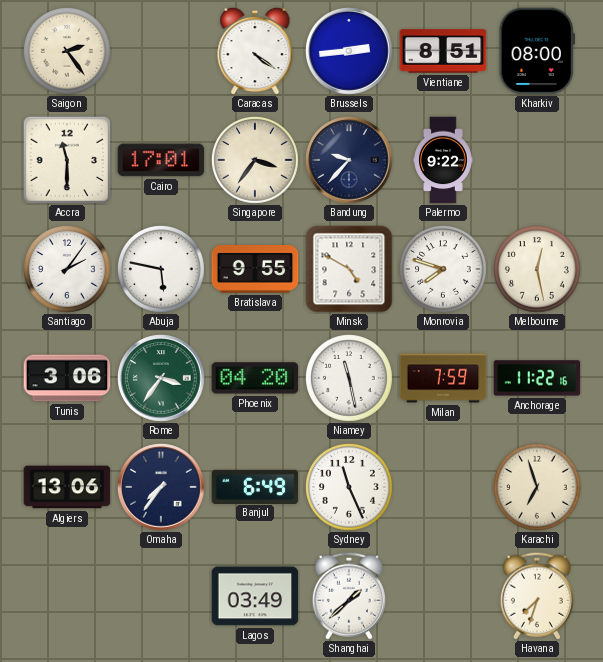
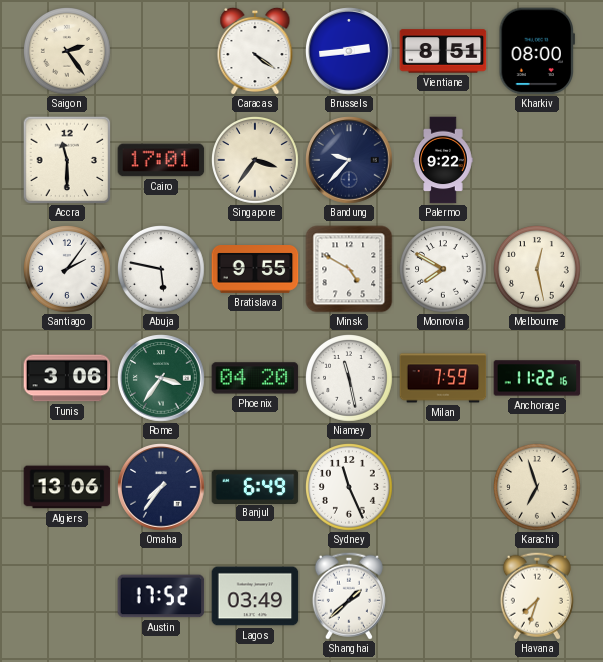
Monrovia: 7:48 -> 7:50
Austin: none -> 17:52
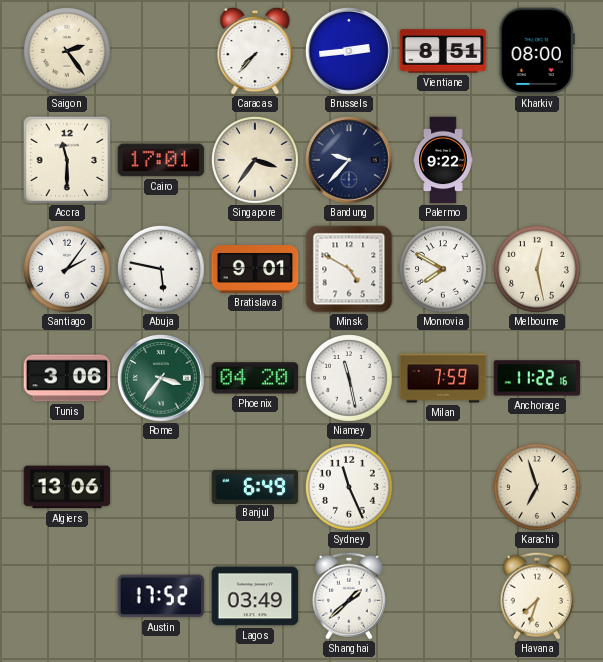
Caracas: 4:21 -> 7:37
Bratislava: 9:55 -> 9:01
Omaha: 7:36 -> none
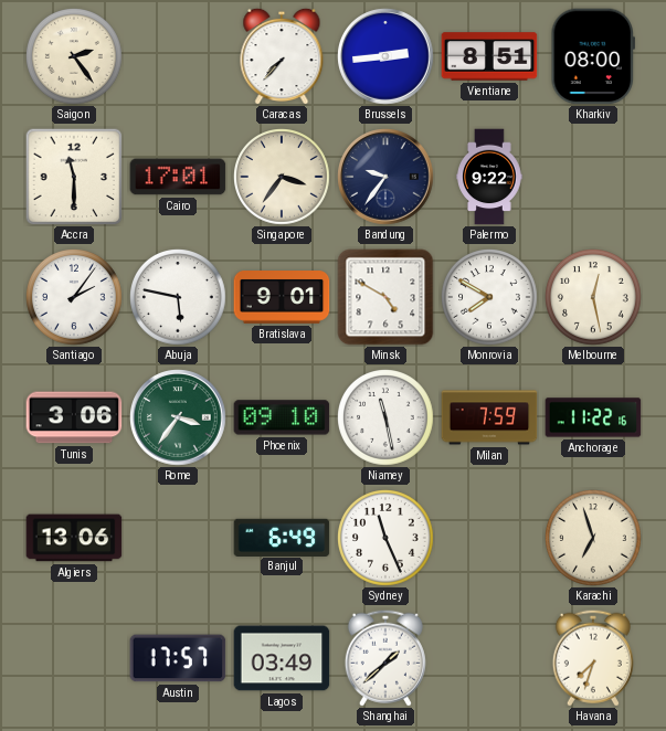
Bandung: 9:37 -> 9:36
Phoenix: 04:20 -> 09:10
Austin: 17:52 -> 17:57
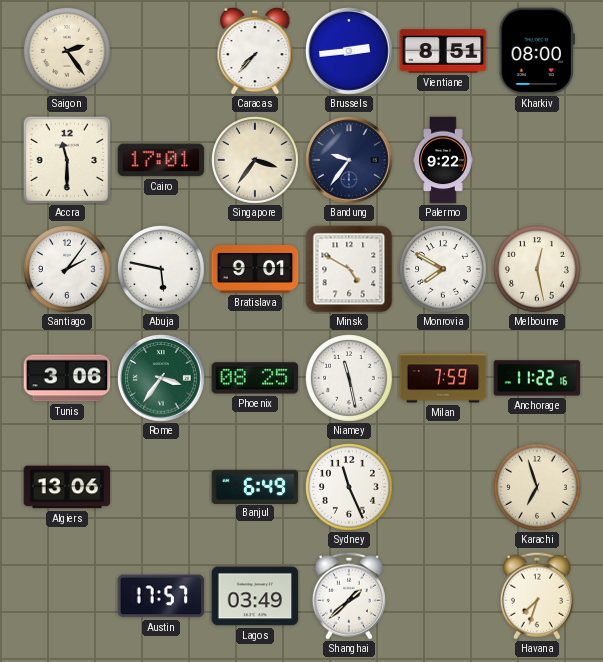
Phoenix: 09:10 -> 08:25
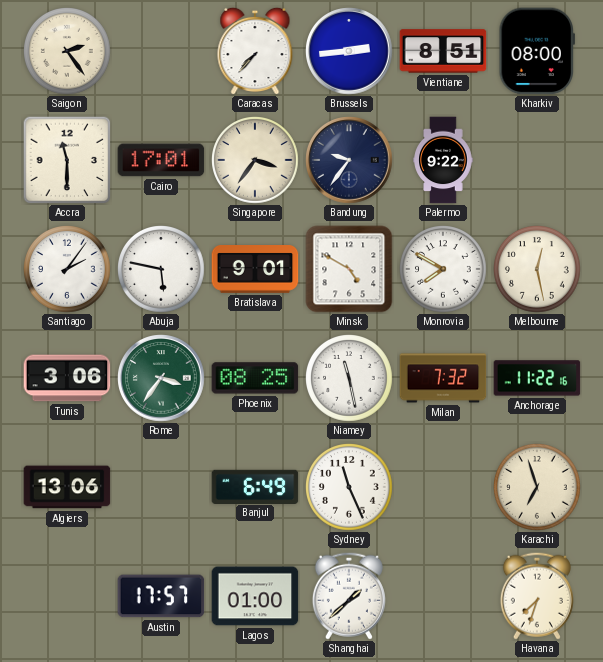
Milan: 7:59 -> 7:32
Lagos: 03:49 -> 01:00
